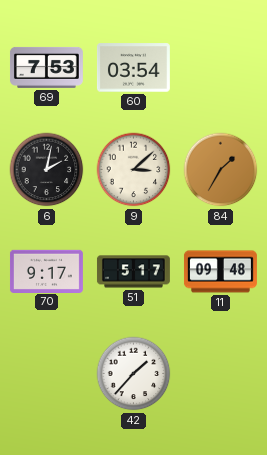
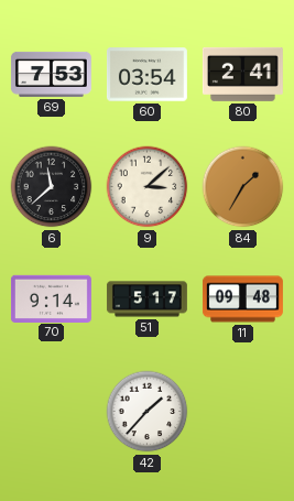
80: none -> 2:41
6: 2:02 -> 11:38
70: 9:17 -> 9:14
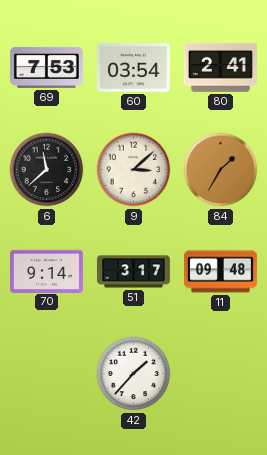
51: 5:17 -> 3:17
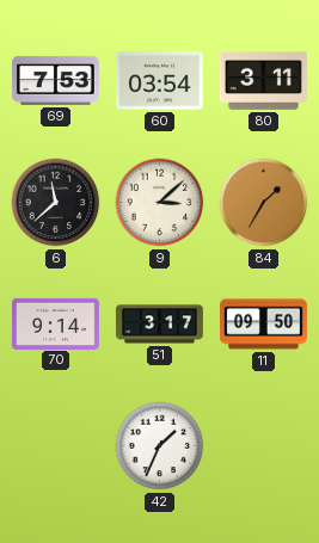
80: 2:41 -> 3:11
11: 09:48 -> 09:50
42: 1:37 -> 1:34
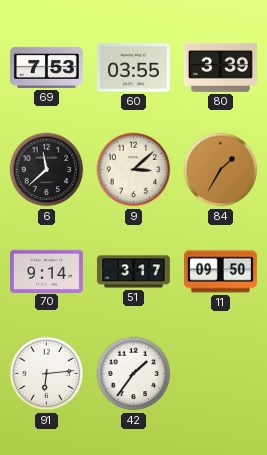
60: 03:54 -> 03:55
80: 3:11 -> 3:39
91: none -> 6:14
42: 1:34 -> 1:36
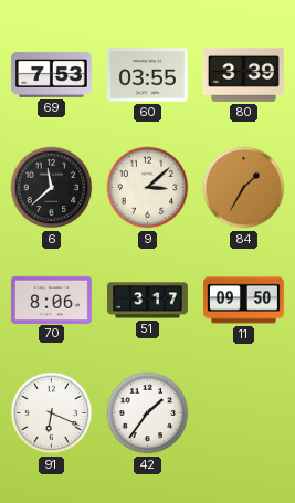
70: 9:14 -> 8:06
91: 6:14 -> 6:19
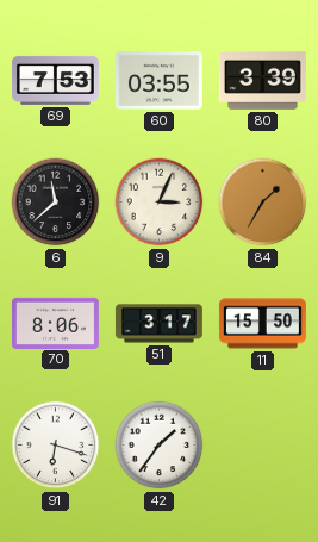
9: 3:08 -> 3:04
11: 09:50 -> 15:50
91: 6:19 -> 6:18
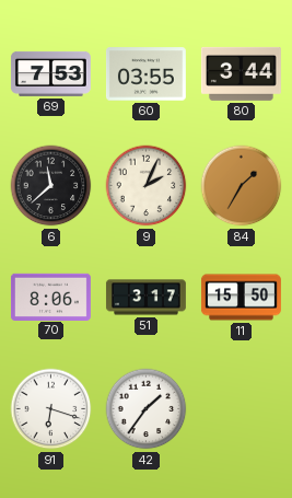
80: 3:39 -> 3:44
9: 3:04 -> 2:04
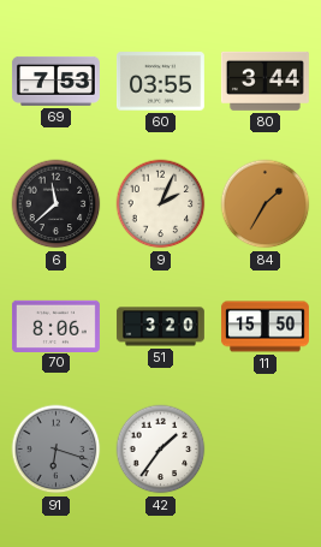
51: 3:17 -> 3:20
91 dial: white -> grey
